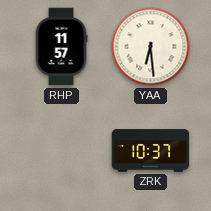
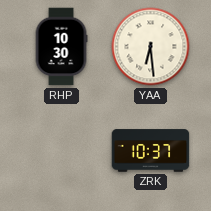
RHP: 11:57 -> 10:30
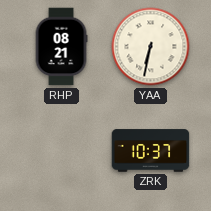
RHP: 10:30 -> 08:21
YAA: 6:29 -> 6:32
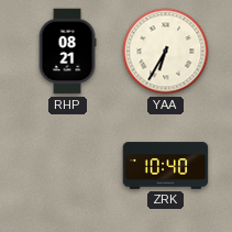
YAA: 6:32 -> 6:35
ZRK: 10:37 -> 10:40
